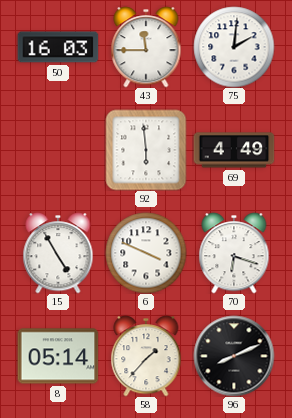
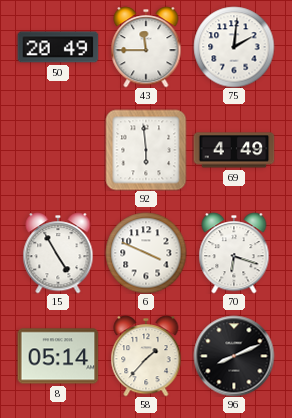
50: 16:03 -> 20:49
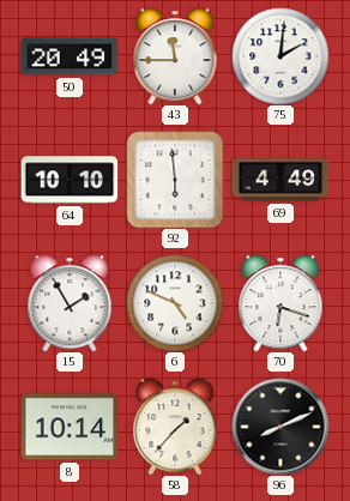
64: none -> 10:10
15: 4:55 -> 1:55
6: 3:49 -> 4:49
8: 05:14 -> 10:14
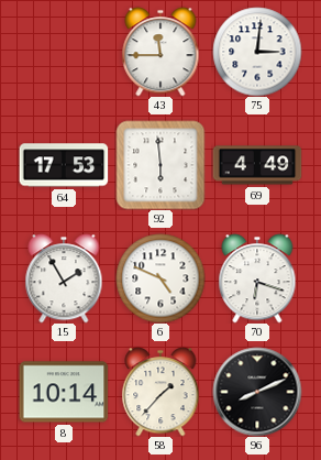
50: 20:49 -> none
75: 2:01 -> 3:01
64: 10:10 -> 17:53
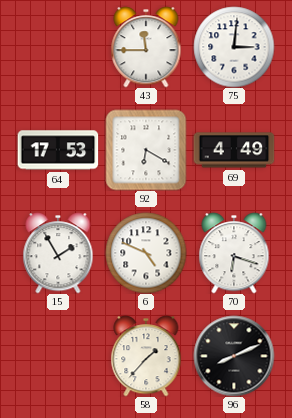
92: 5:59 -> 6:20
8: 10:14 -> none
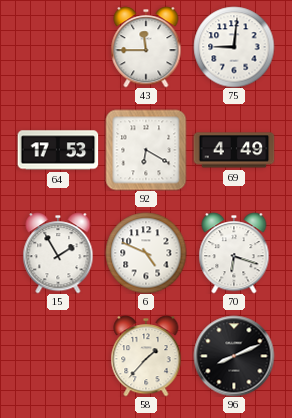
75: 3:01 -> 9:01
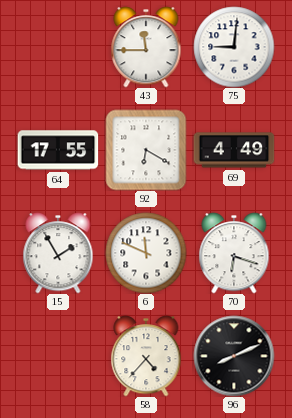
64: 17:53 -> 17:55
6: 4:49 -> 11:49
58: 1:37 -> 4:37
